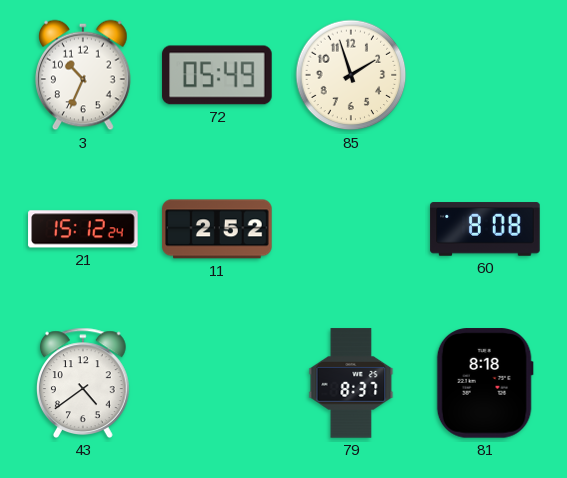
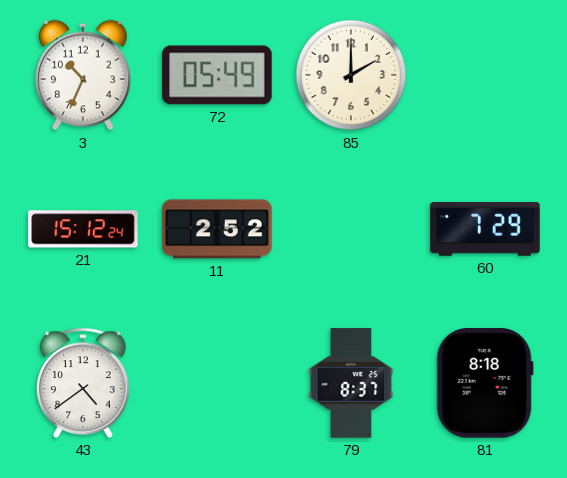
85: 1:57 -> 2:00
60: 8:08 -> 7:29
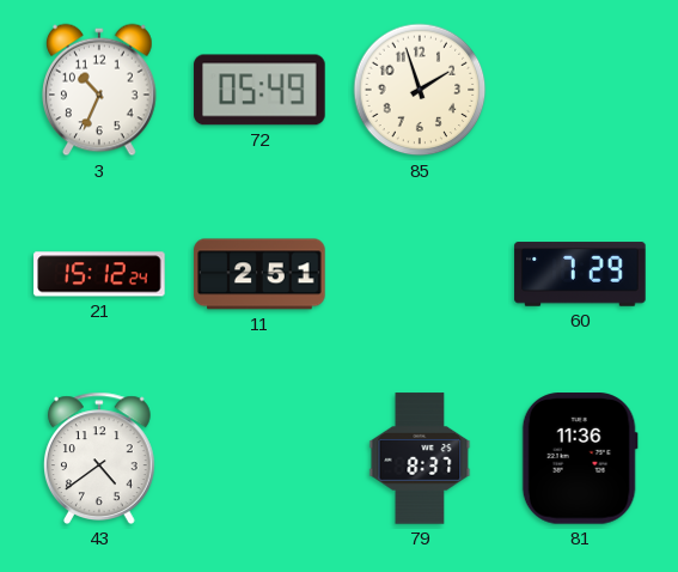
85: 2:00 -> 1:57
11: 2:52 -> 2:51
81: 8:18 -> 11:36
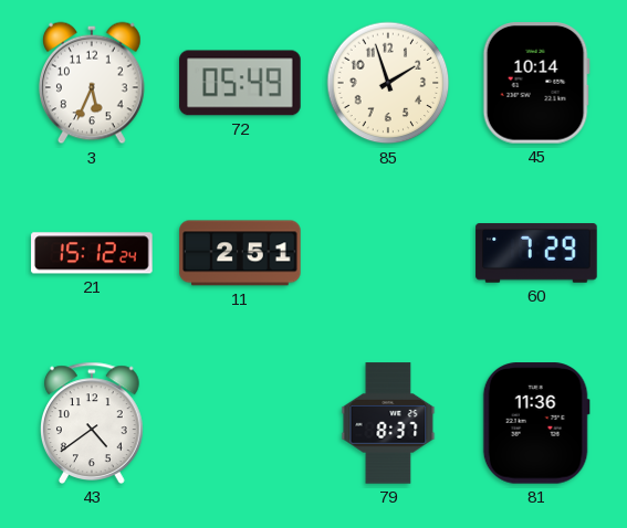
3: 10:34 -> 5:34
45: none -> 10:14
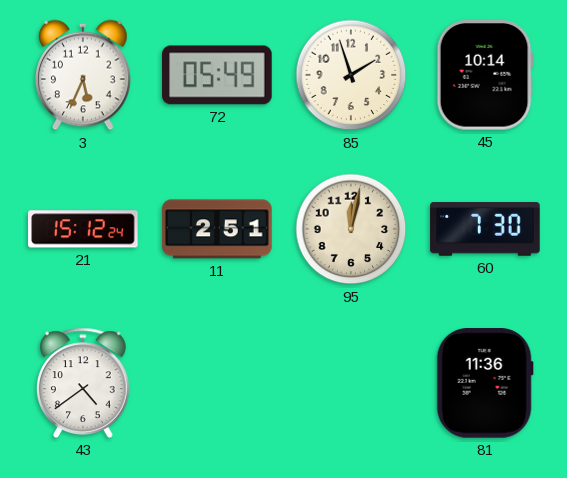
95: none -> 12:02
60: 7:29 -> 7:30
79: 8:37 -> none
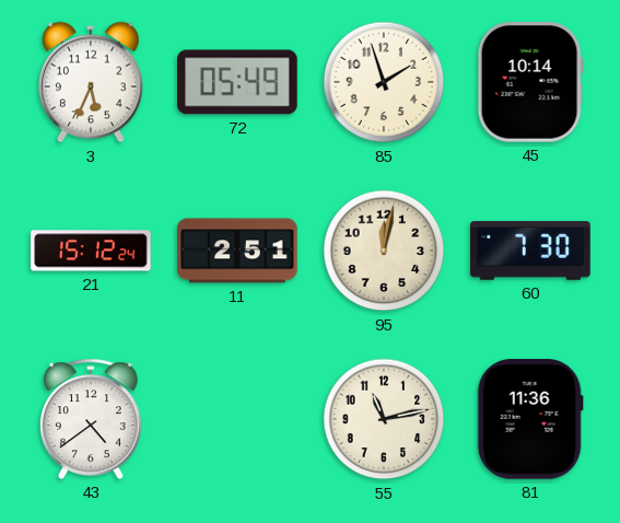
55: none -> 11:13
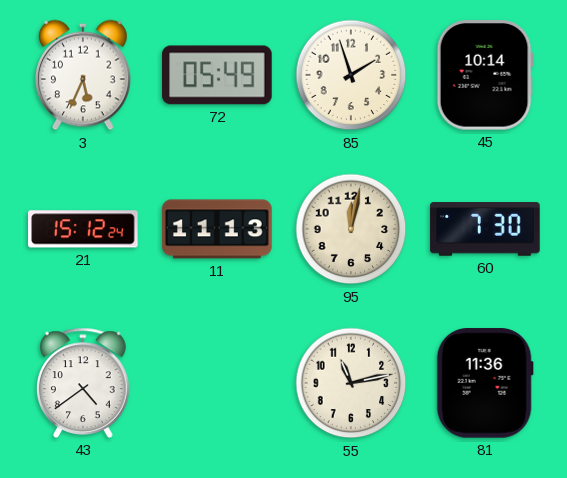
11: 2:51 -> 11:13
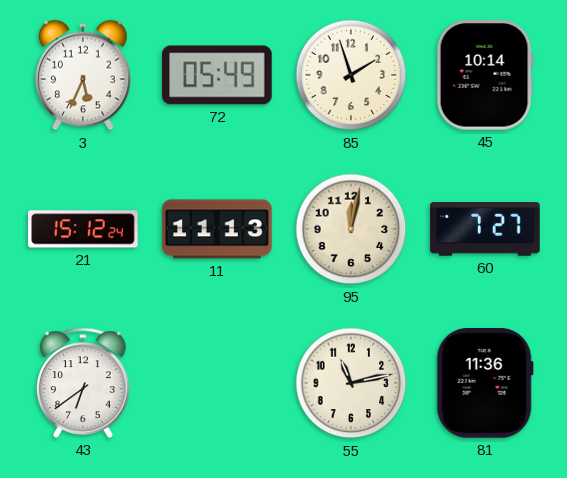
60: 7:30 -> 7:27
43: 4:39 -> 6:39
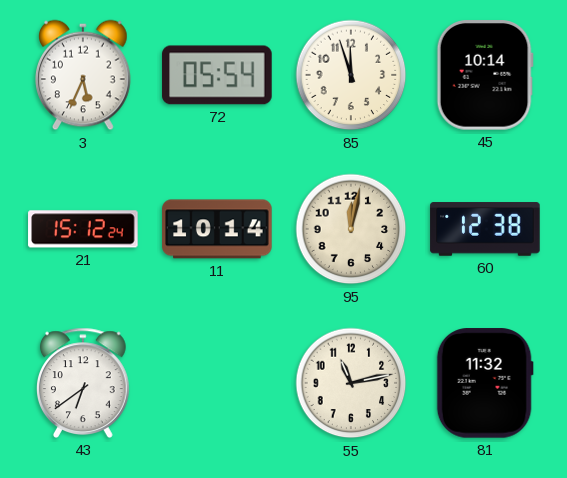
72: 05:49 -> 05:54
85: 1:57 -> 11:57
11: 11:13 -> 10:14
60: 7:27 -> 12:38
81: 11:36 -> 11:32
